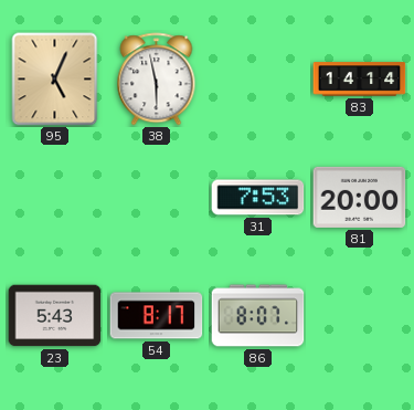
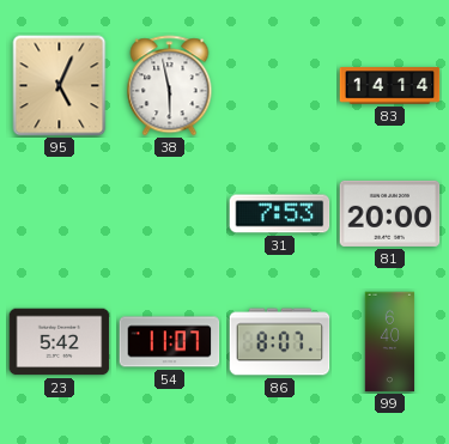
23: 5:43 -> 5:42
54: 8:17 -> 11:07
99: none -> 6:40
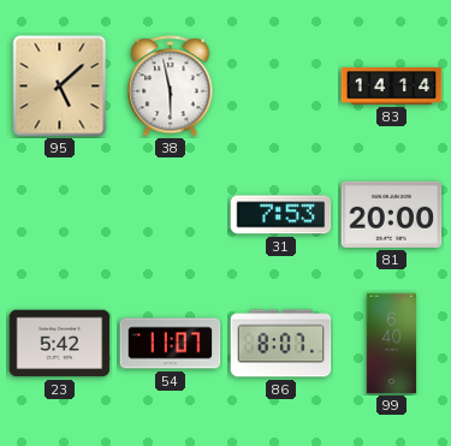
95: 5:04 -> 5:08
